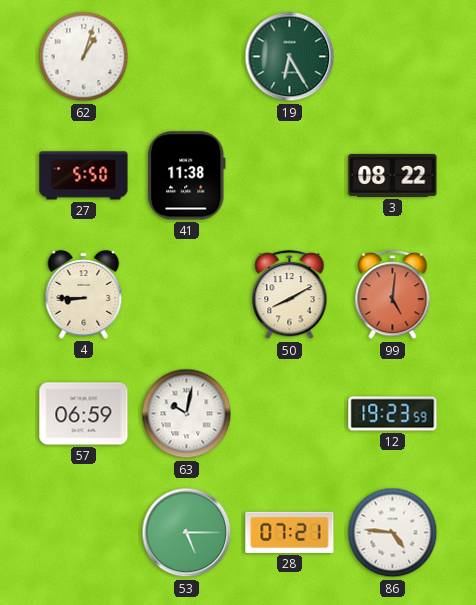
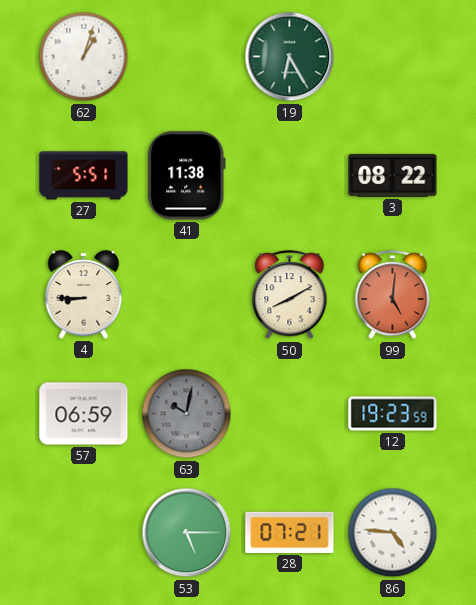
27: 5:50 -> 5:51
63 dial: white -> grey
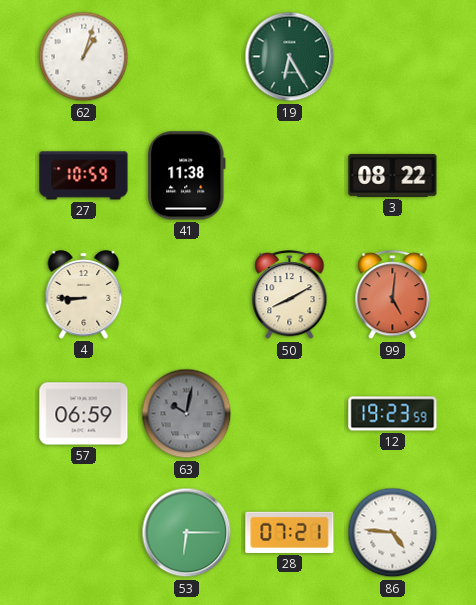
27: 5:51 -> 10:59
53: 5:15 -> 6:15
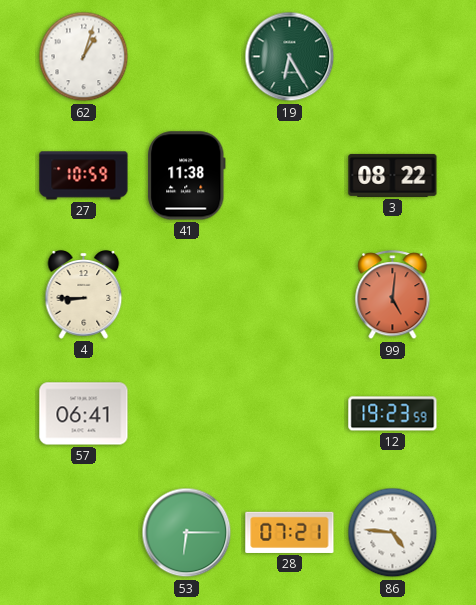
50: 8:10 -> none
57: 06:59 -> 06:41
63: 10:02 -> none
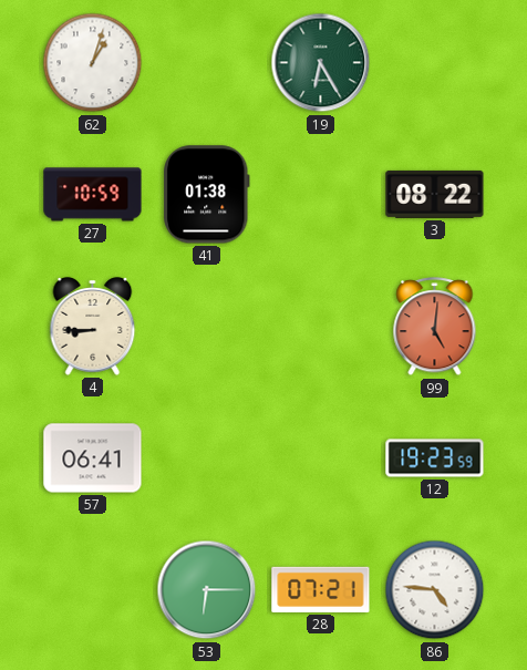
41: 11:38 -> 01:38
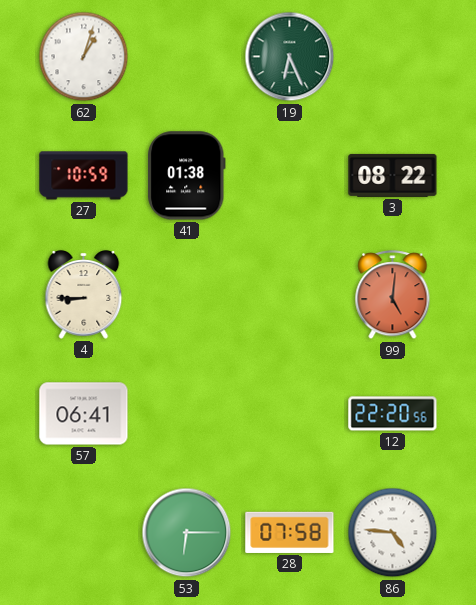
19: 6:25 -> 6:26
12: 19:23 -> 22:20
28: 07:21 -> 07:58
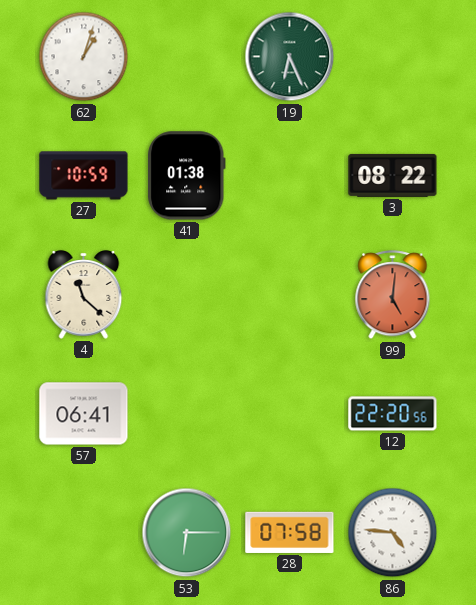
4: 8:45 -> 11:22
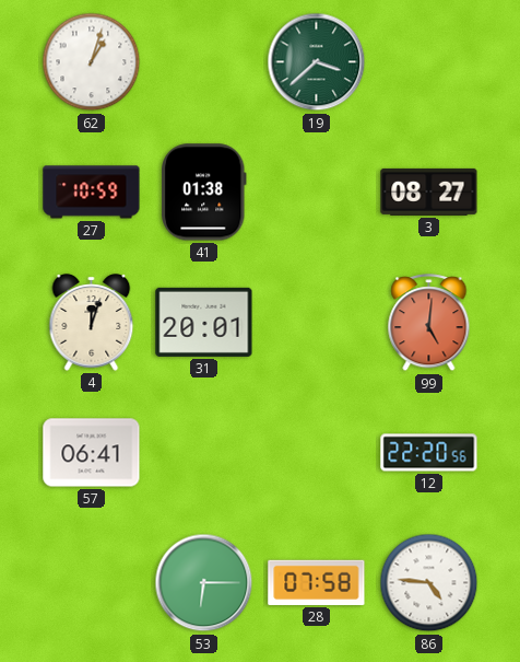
19: 6:26 -> 3:38
3: 08:22 -> 08:27
4: 11:22 -> 12:03
31: none -> 20:01
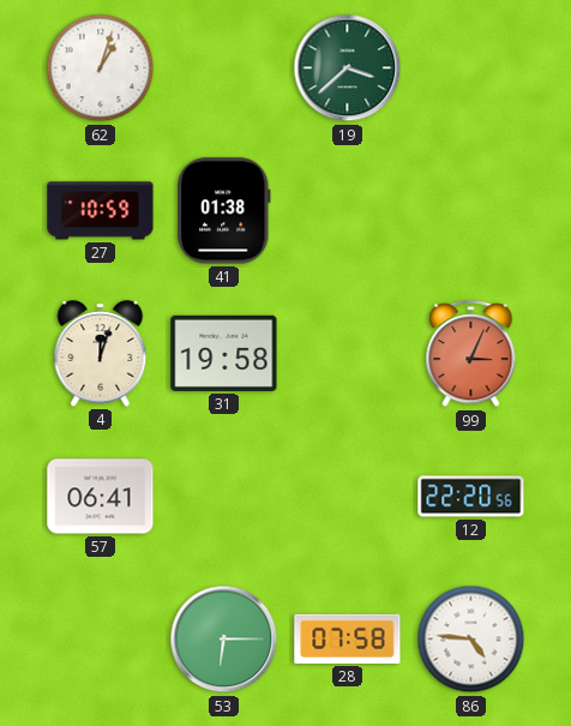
3: 08:27 -> none
31: 20:01 -> 19:58
99: 5:01 -> 3:04
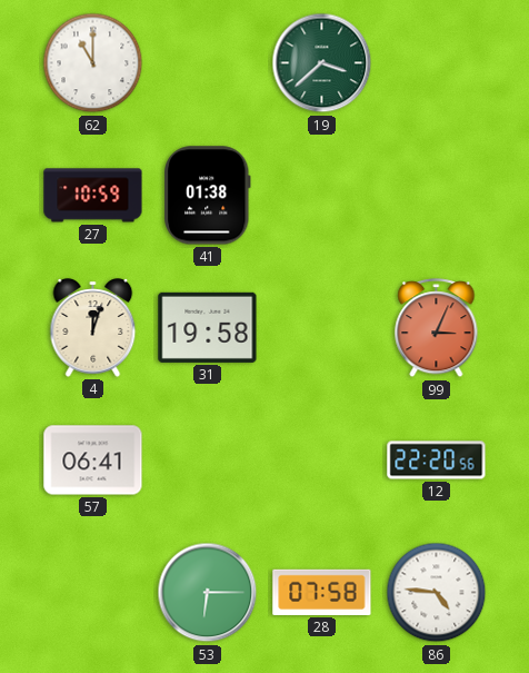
62: 1:03 -> 11:00
